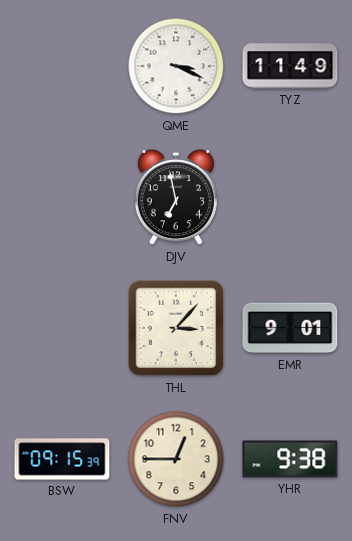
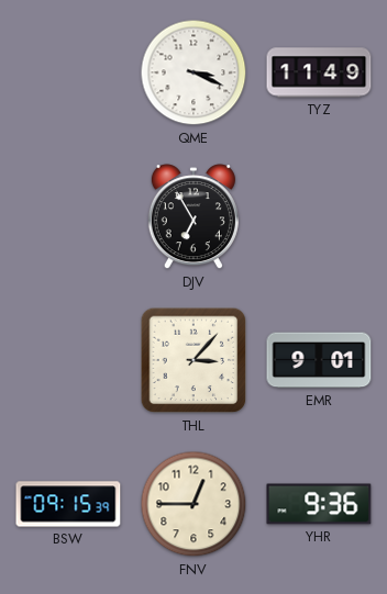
DJV: 6:58 -> 6:55
YHR: 9:38 -> 9:36
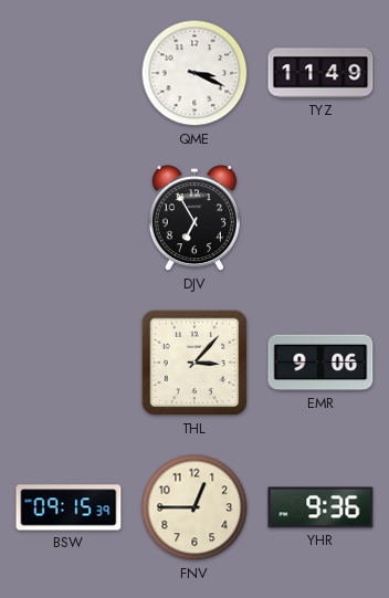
EMR: 9:01 -> 9:06
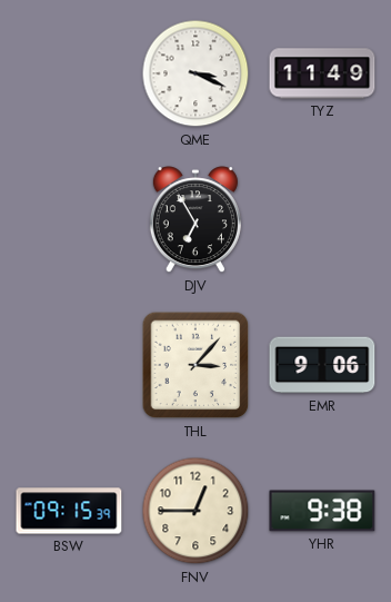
YHR: 9:36 -> 9:38
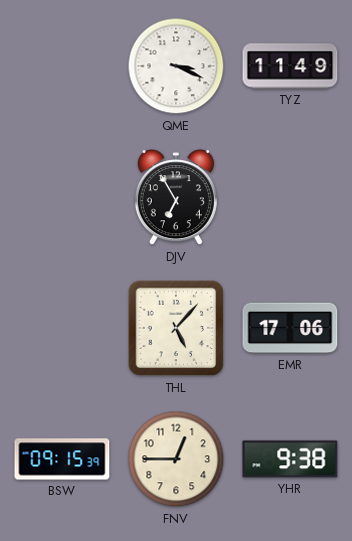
THL: 3:07 -> 5:07
EMR: 9:06 -> 17:06
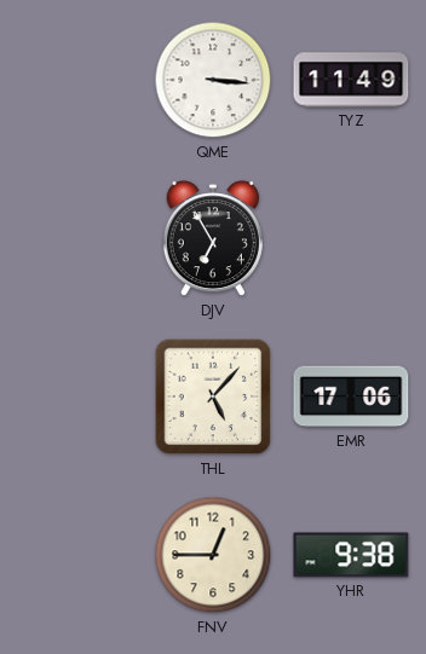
QME: 3:19 -> 3:16
BSW: 09:15 -> none
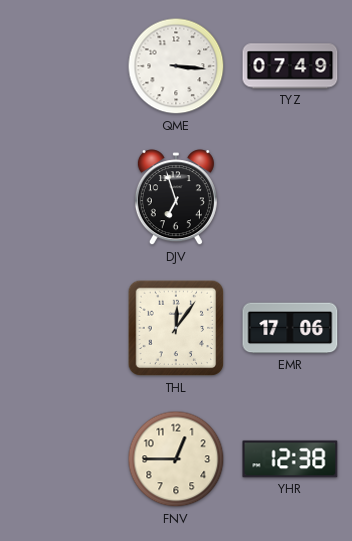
TYZ: 11:49 -> 07:49
DJV: 6:55 -> 6:57
THL: 5:07 -> 12:06
YHR: 9:38 -> 12:38
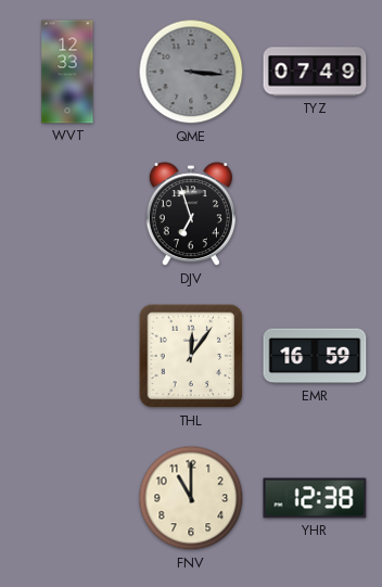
WVT: none -> 12:33
QME dial: white -> grey
EMR: 17:06 -> 16:59
FNV: 12:45 -> 11:00
